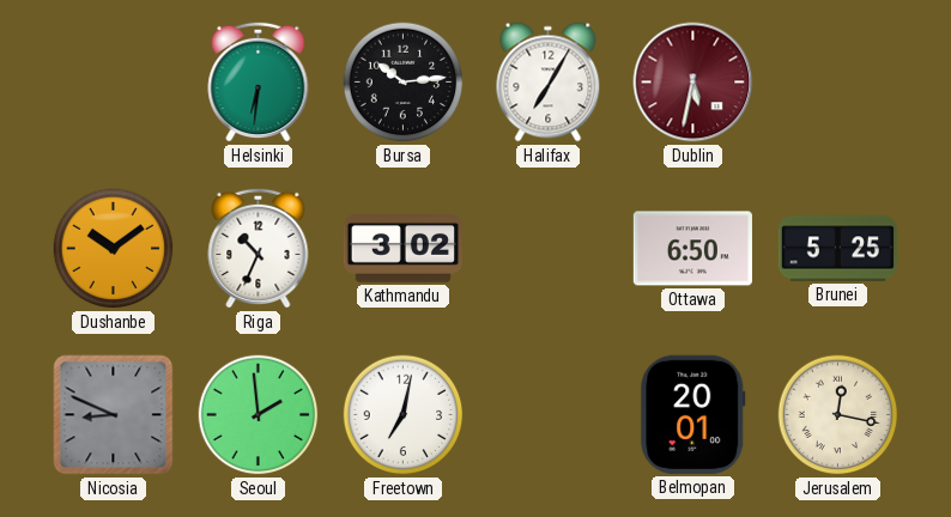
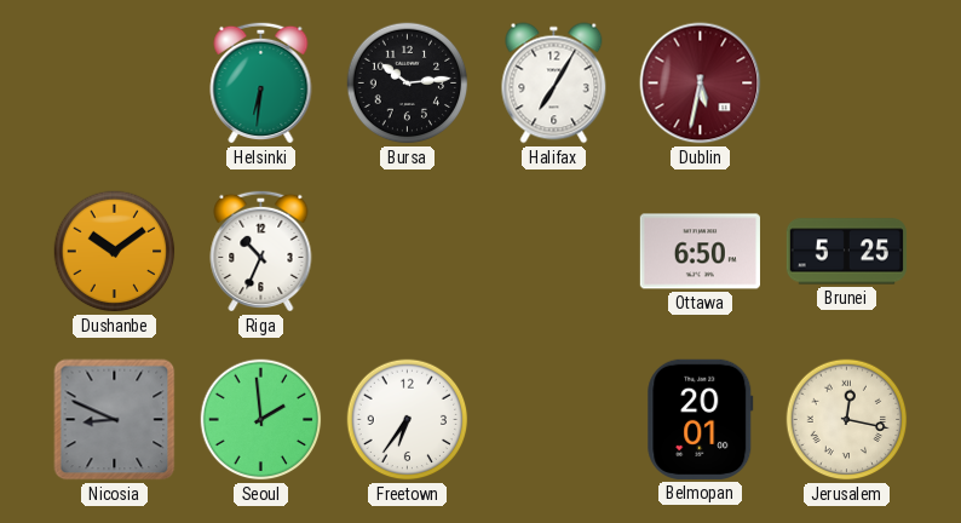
Kathmandu: 3:02 -> none
Freetown: 7:02 -> 6:36
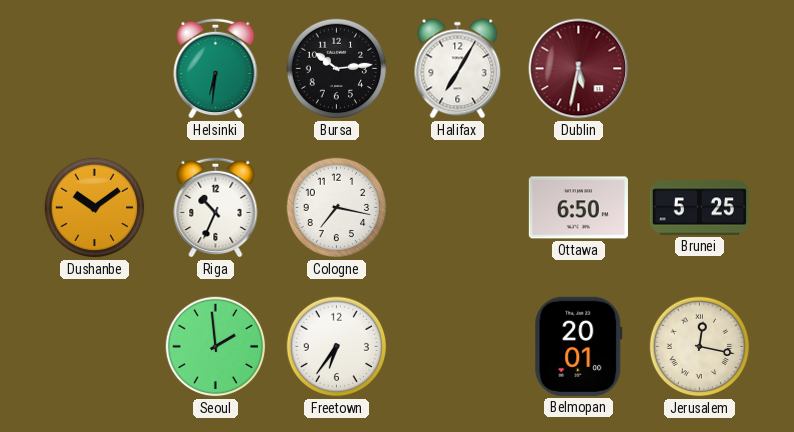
Cologne: none -> 7:17
Nicosia: 8:49 -> none
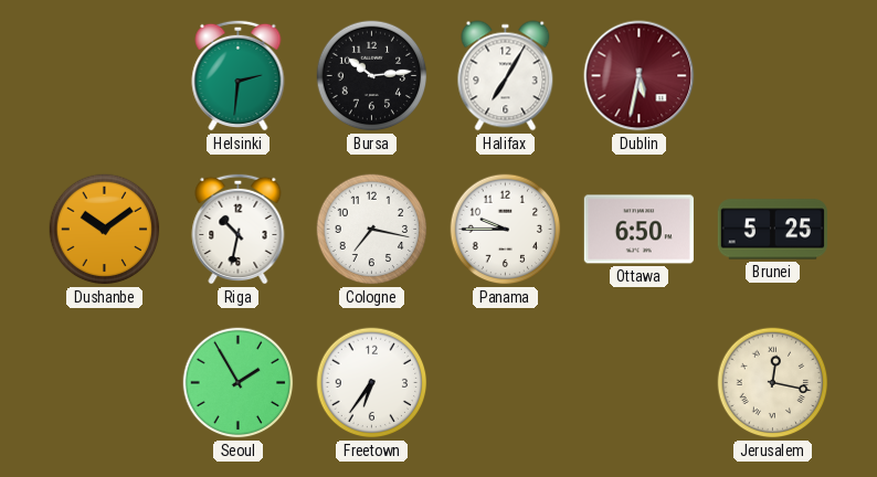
Helsinki: 6:31 -> 2:31
Riga: 10:34 -> 10:32
Panama: none -> 9:45
Seoul: 1:59 -> 1:55
Belmopan: 20:01 -> none
